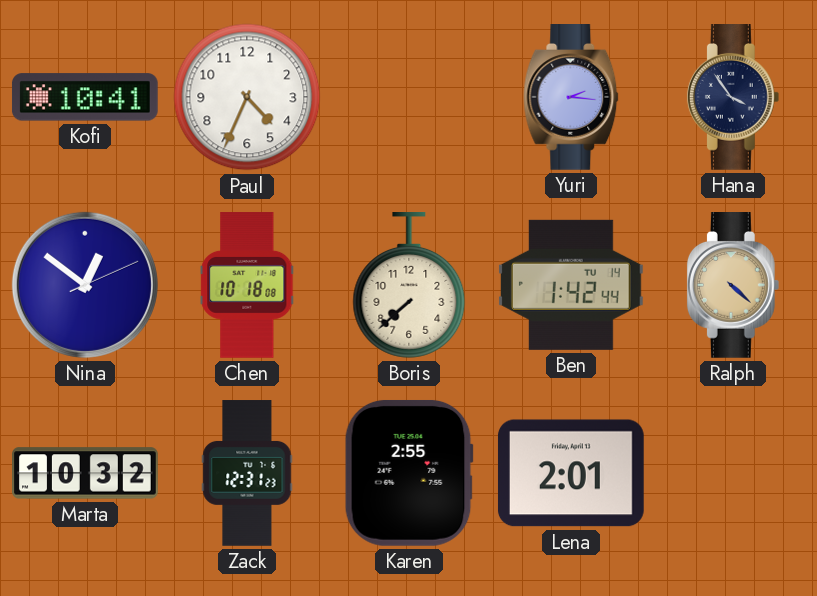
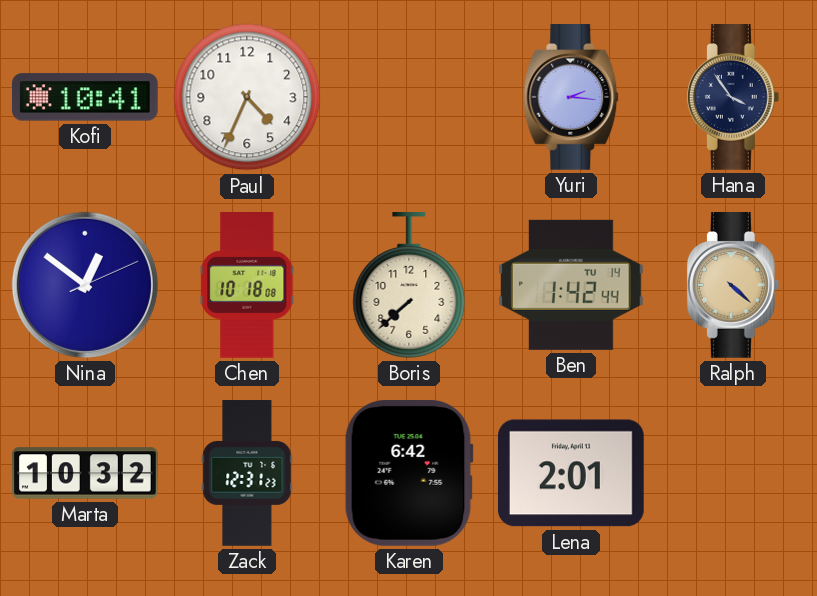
Karen: 2:55 -> 6:42
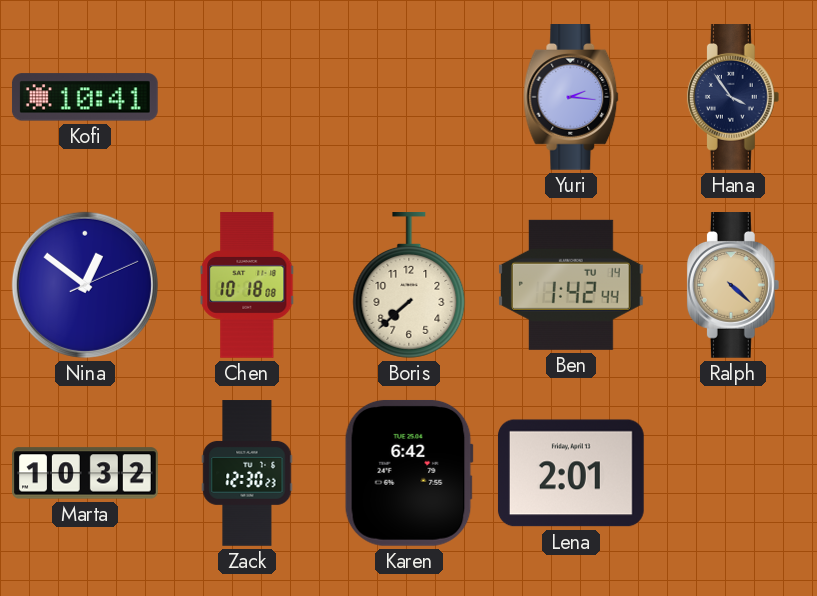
Paul: 4:34 -> none
Zack: 12:31 -> 12:30
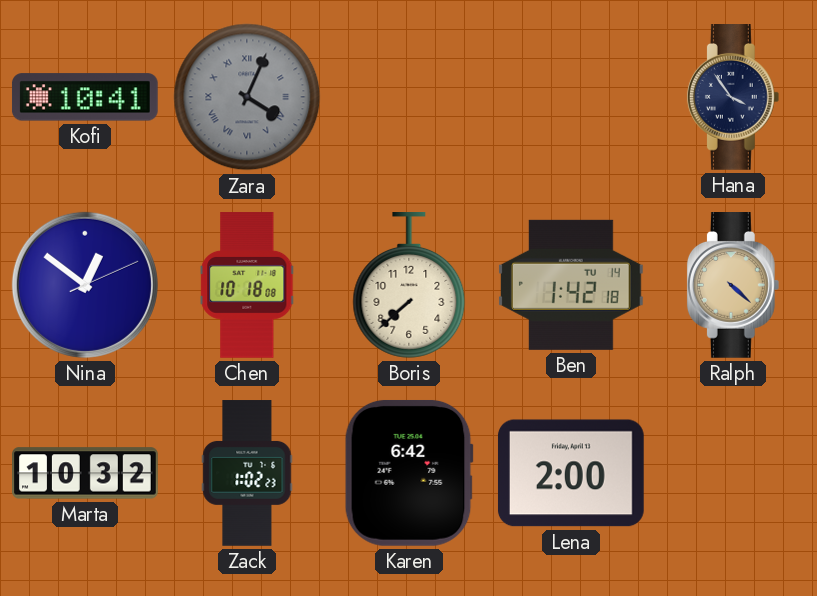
Zara: none -> 4:04
Yuri: 2:16 -> none
Ben: 1:42:44 -> 1:42:18
Zack: 12:30 -> 1:02
Lena: 2:01 -> 2:00
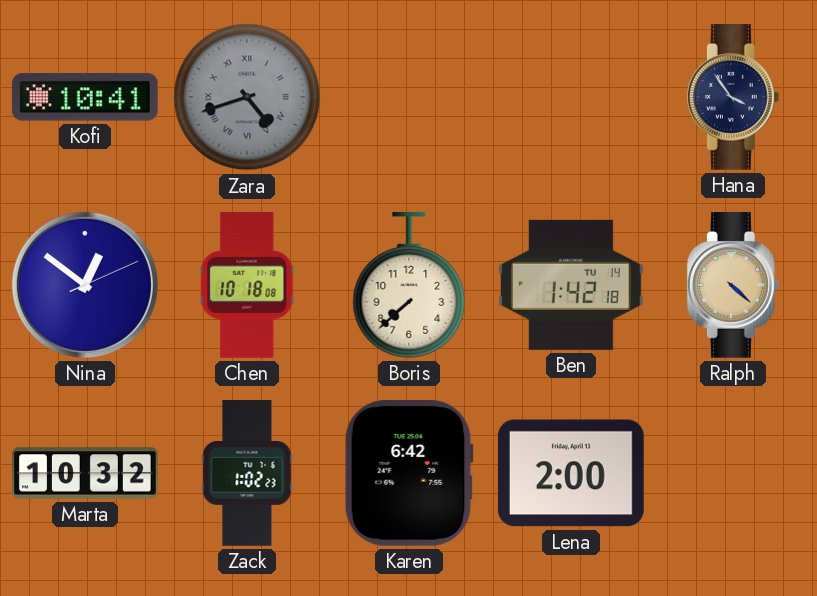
Zara: 4:04 -> 4:42
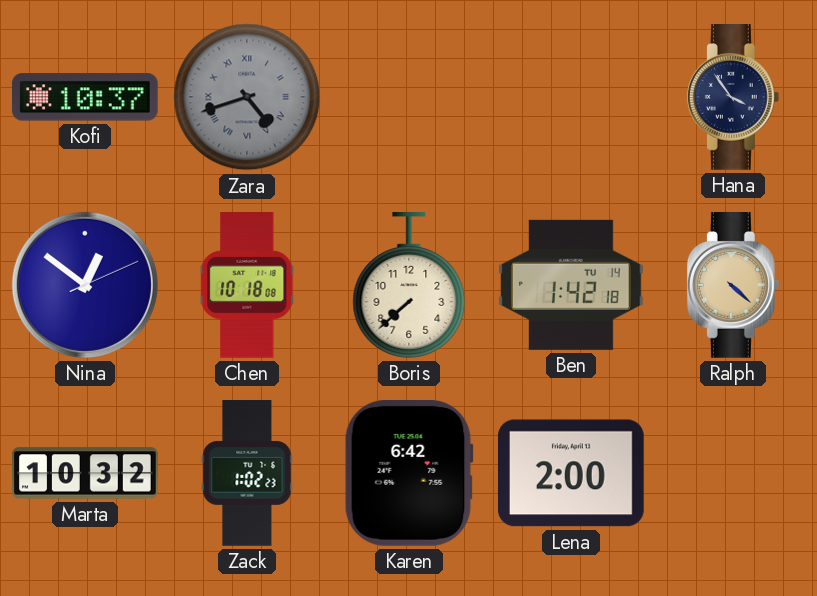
Kofi: 10:41 -> 10:37
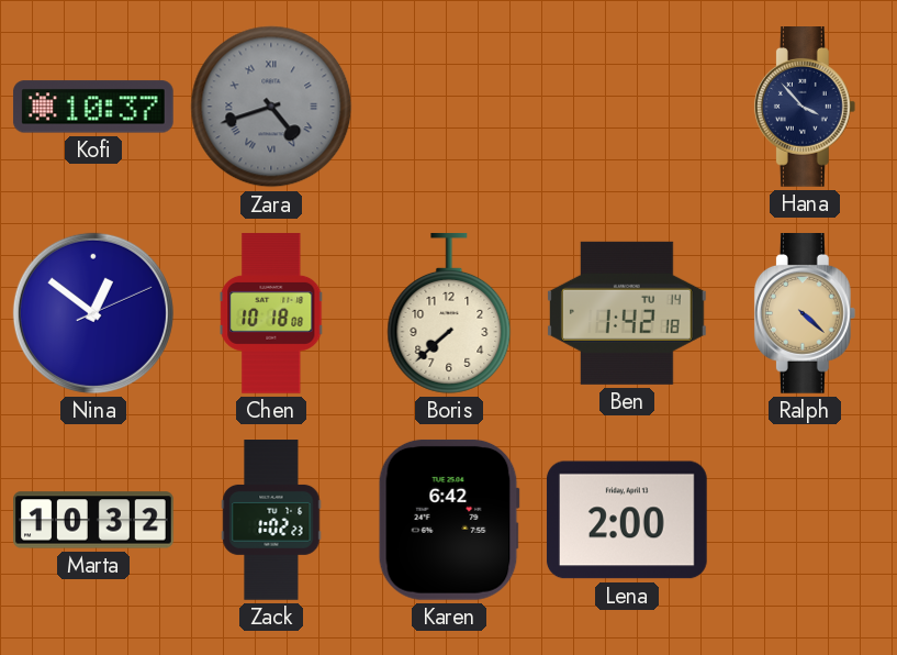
Hana: 3:54 -> 3:53
